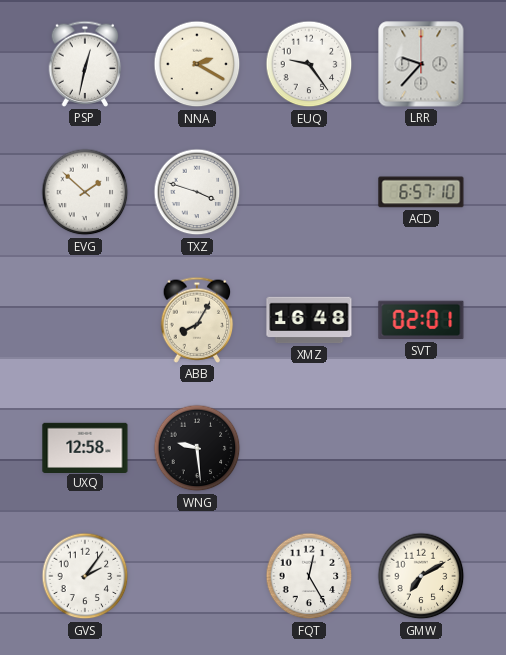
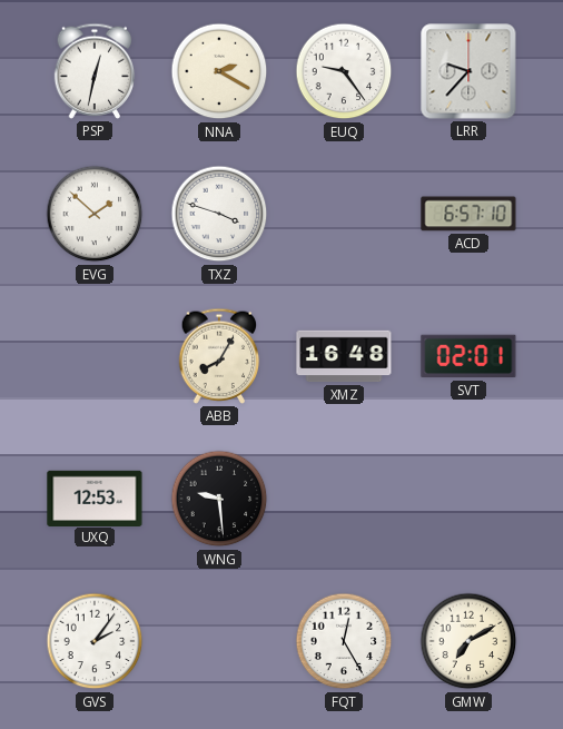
UXQ: 12:58 -> 12:53
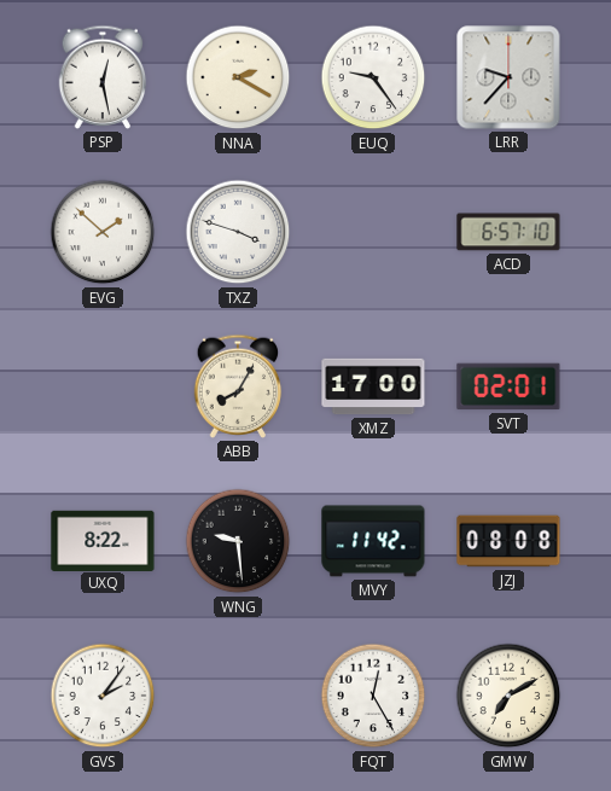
PSP: 12:32 -> 12:28
XMZ: 16:48 -> 17:00
UXQ: 12:53 -> 8:22
MVY: none -> 11:42
JZJ: none -> 08:08
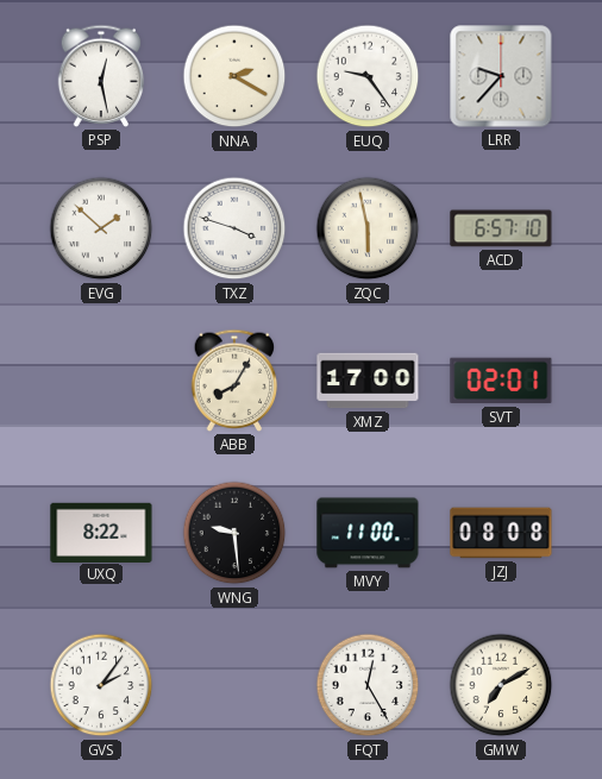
ZQC: none -> 5:58
MVY: 11:42 -> 11:00
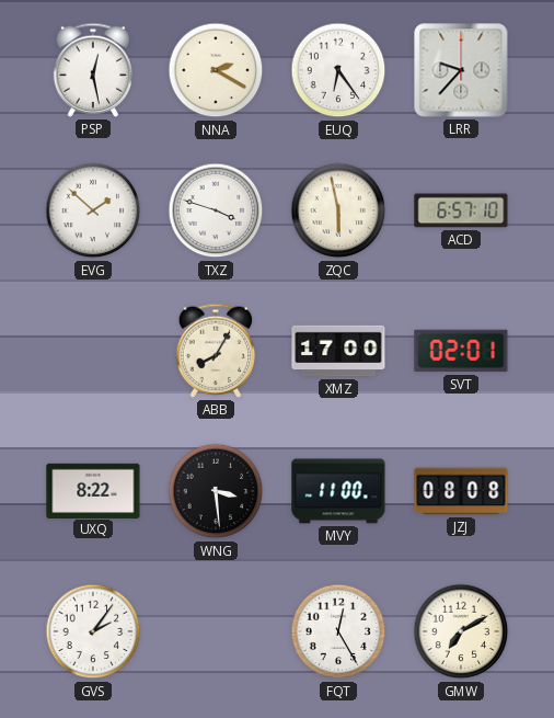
EUQ: 9:24 -> 6:24
WNG: 9:29 -> 3:29
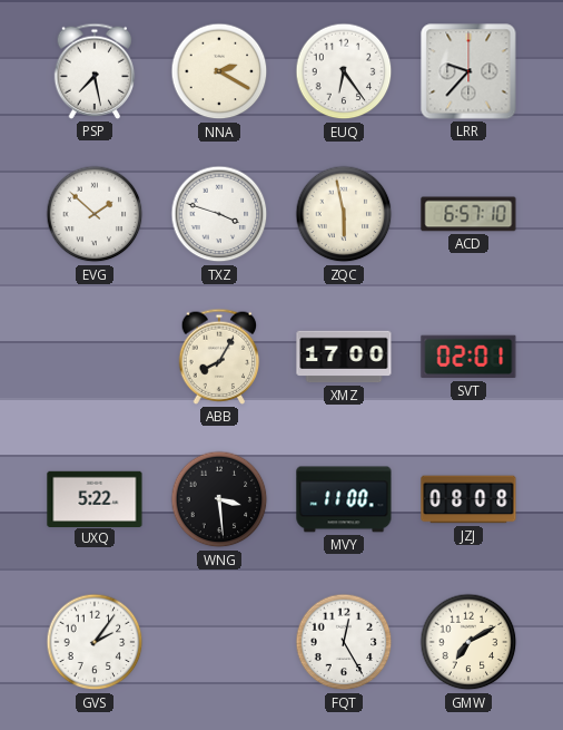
PSP: 12:28 -> 7:28
UXQ: 8:22 -> 5:22
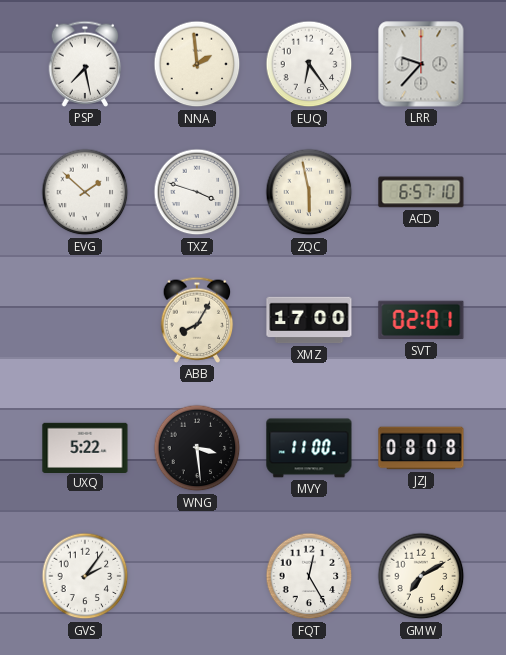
NNA: 2:20 -> 1:59
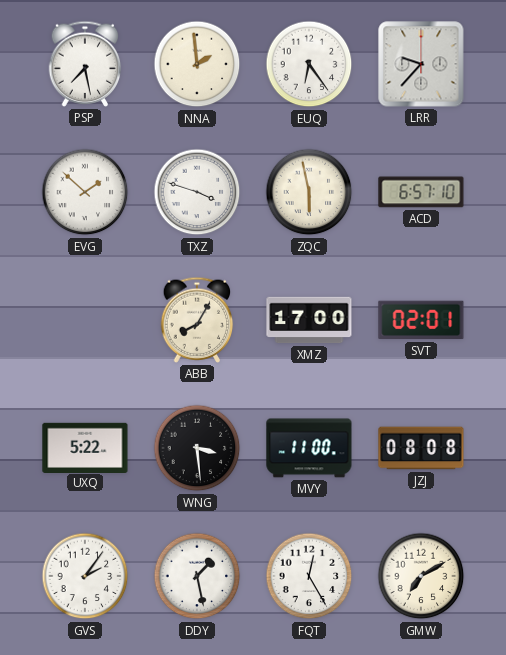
DDY: none -> 1:28
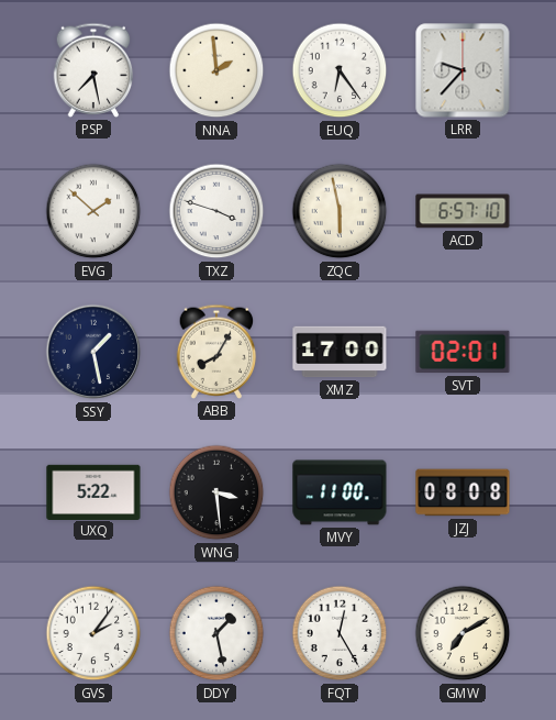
SSY: none -> 1:28
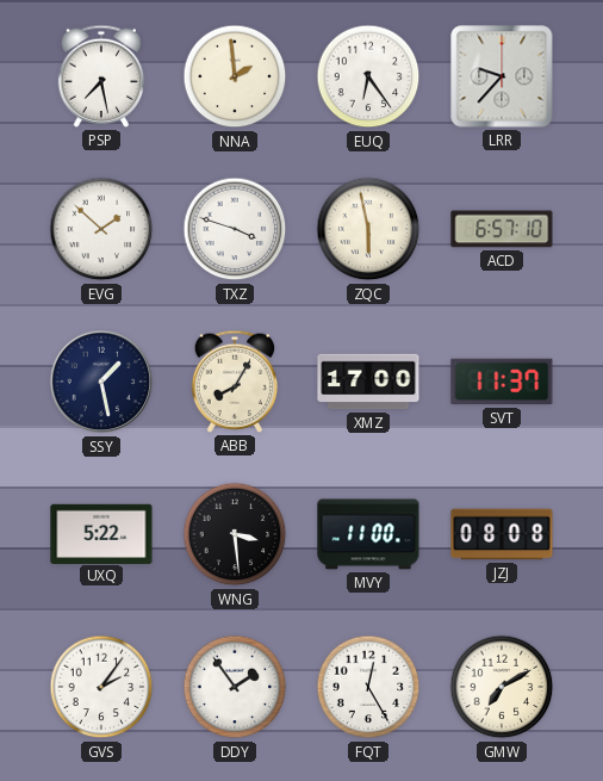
SVT: 02:01 -> 11:37
DDY: 1:28 -> 1:54
